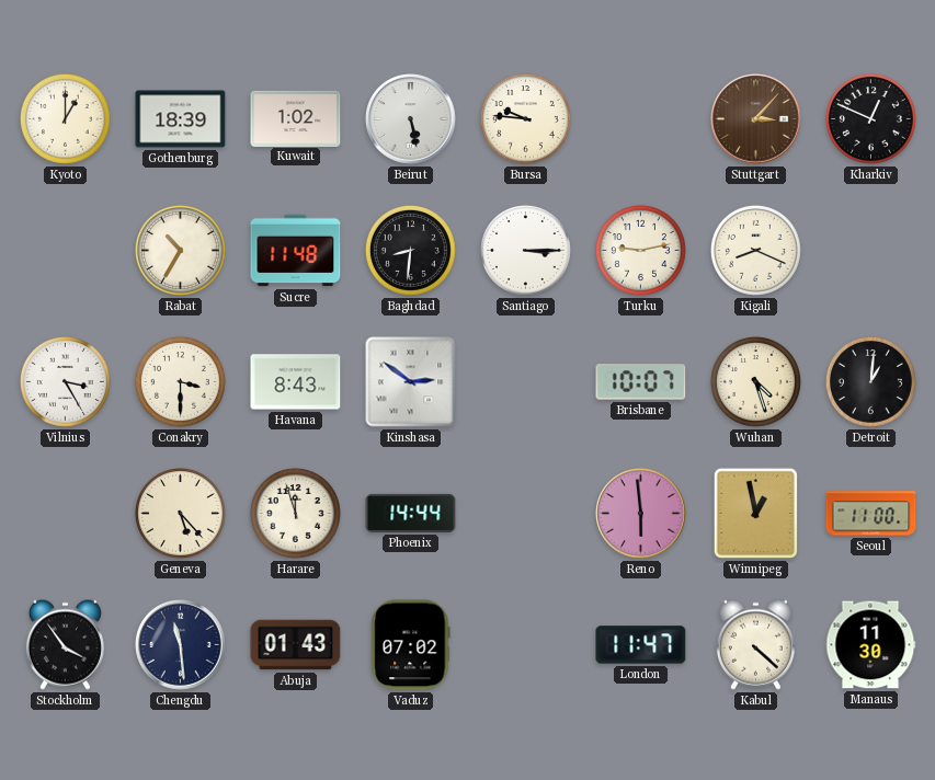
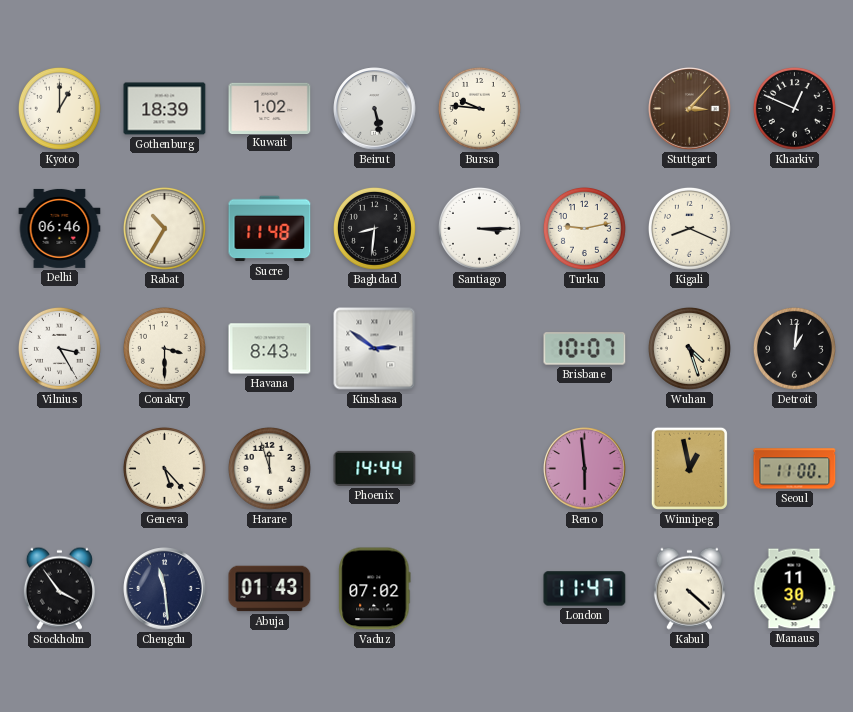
Delhi: none -> 06:46
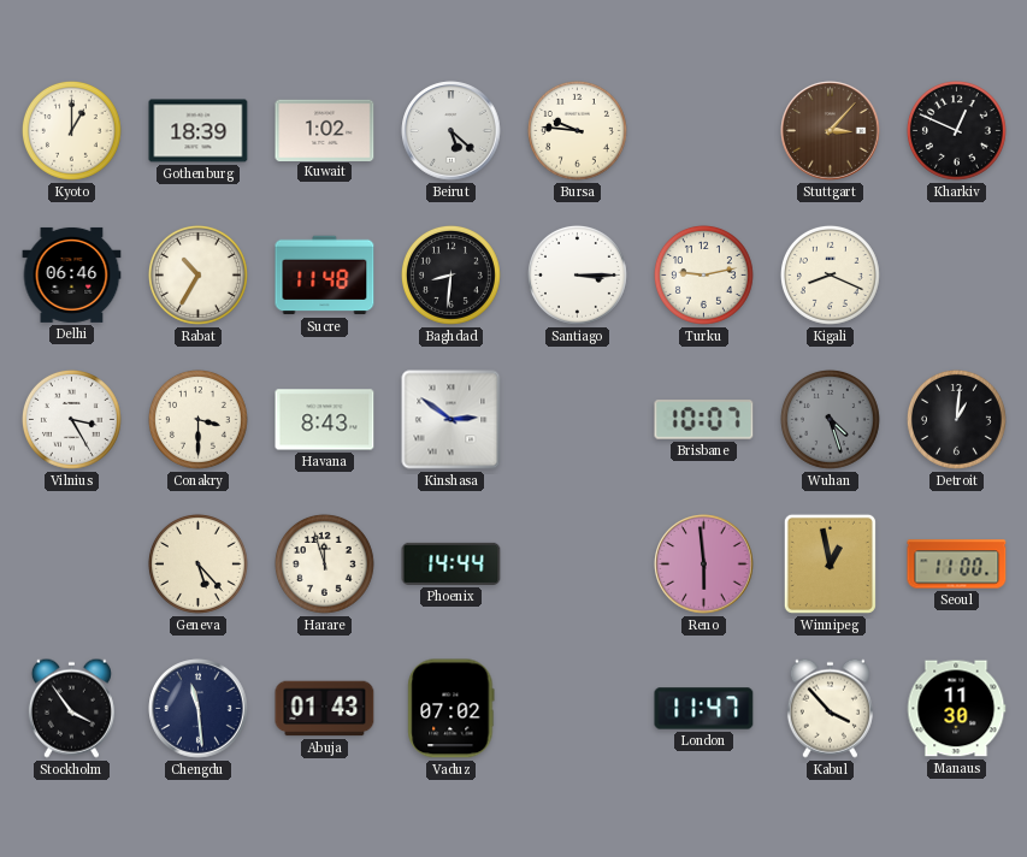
Beirut: 5:28 -> 5:22
Wuhan dial: cream -> grey
Kabul: 4:22 -> 3:53
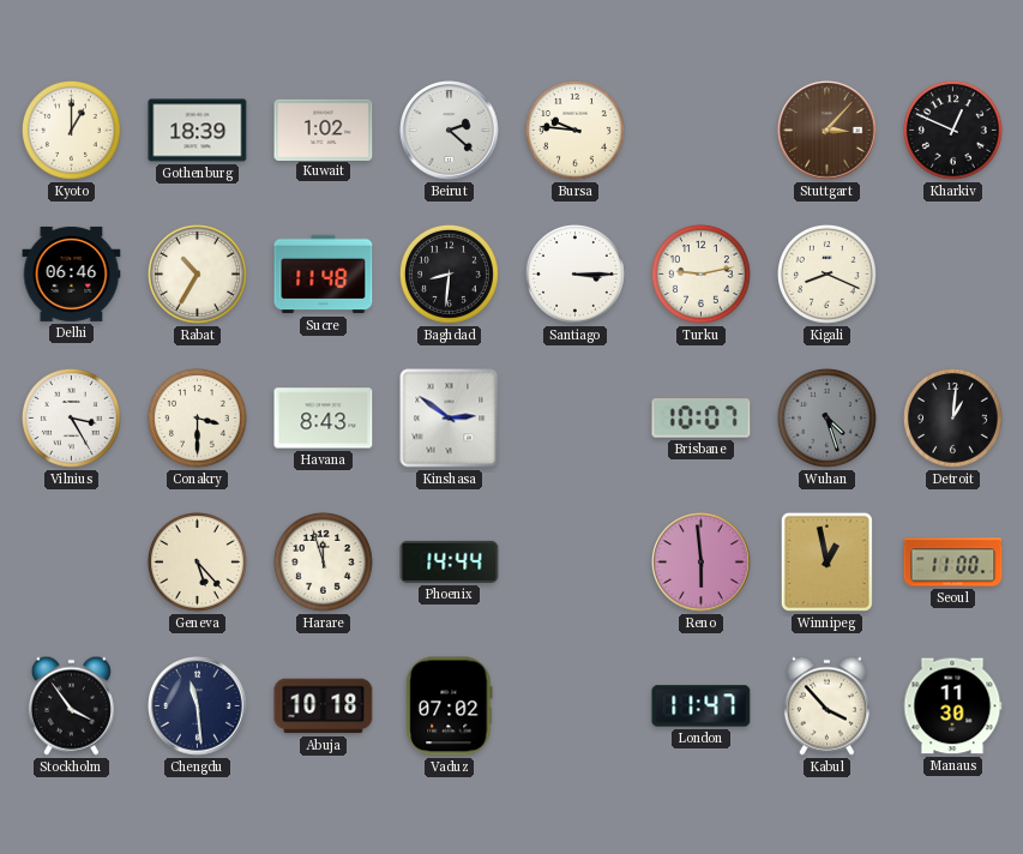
Beirut: 5:22 -> 2:22
Abuja: 01:43 -> 10:18
